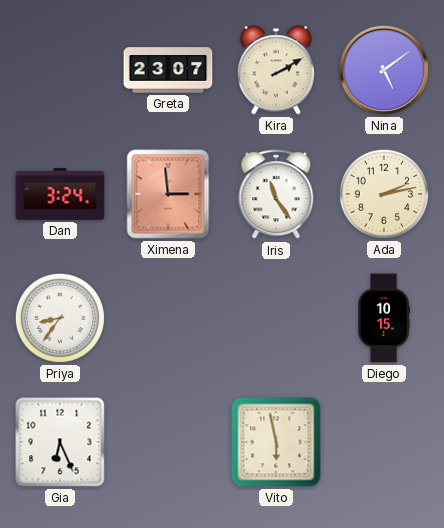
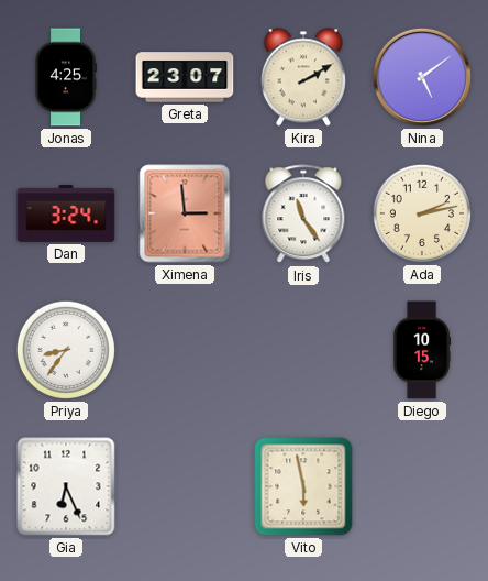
Jonas: none -> 4:25
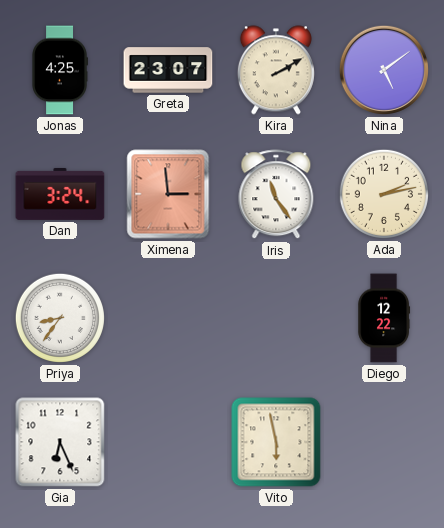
Diego: 10:15 -> 12:22
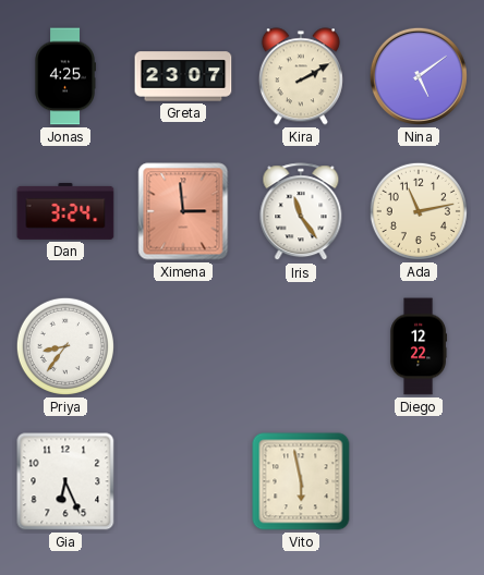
Ada: 2:13 -> 11:13
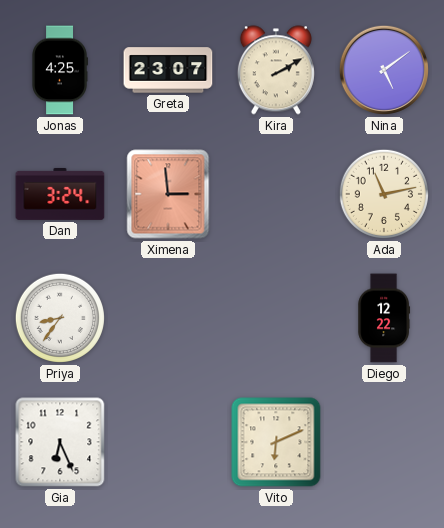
Iris: 11:24 -> none
Vito: 5:58 -> 6:11
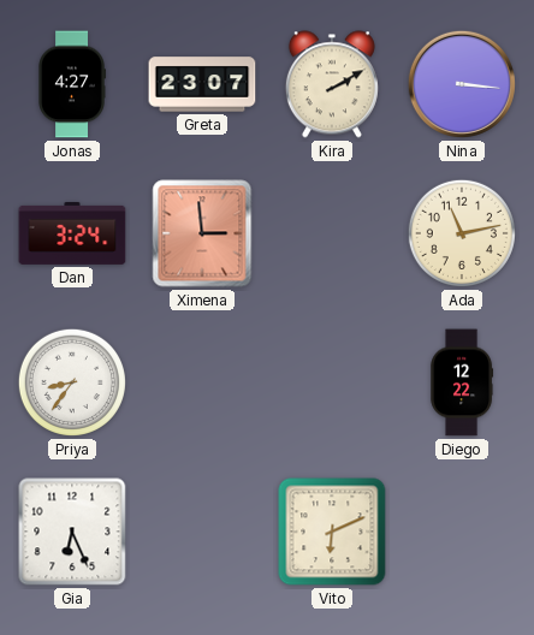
Jonas: 4:25 -> 4:27
Nina: 5:09 -> 3:16
